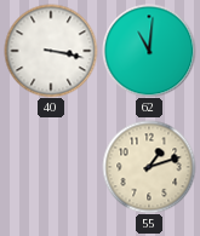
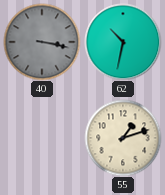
40 dial: white -> grey
62: 11:01 -> 10:32
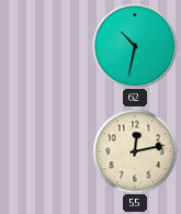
40: 3:17 -> none
55: 1:12 -> 12:13
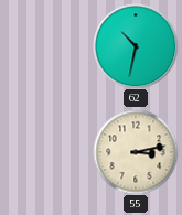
55: 12:13 -> 3:13
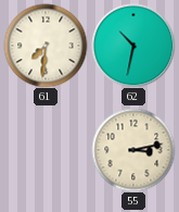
61: none -> 7:31
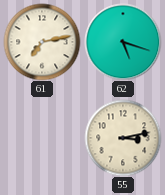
61: 7:31 -> 7:13
62: 10:32 -> 5:18
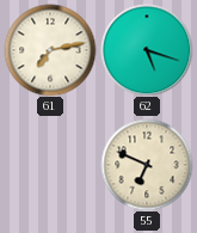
55: 3:13 -> 6:49
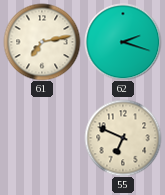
62: 5:18 -> 2:18
